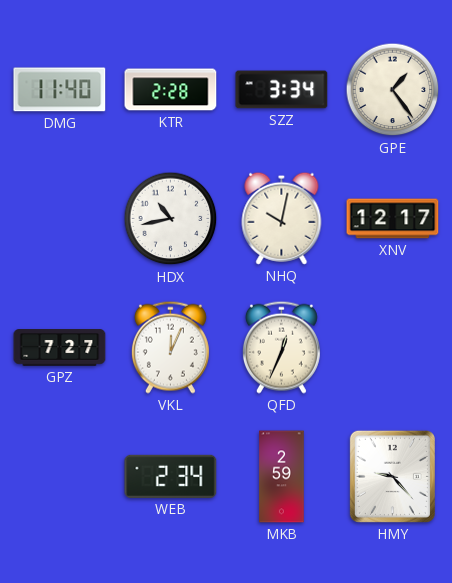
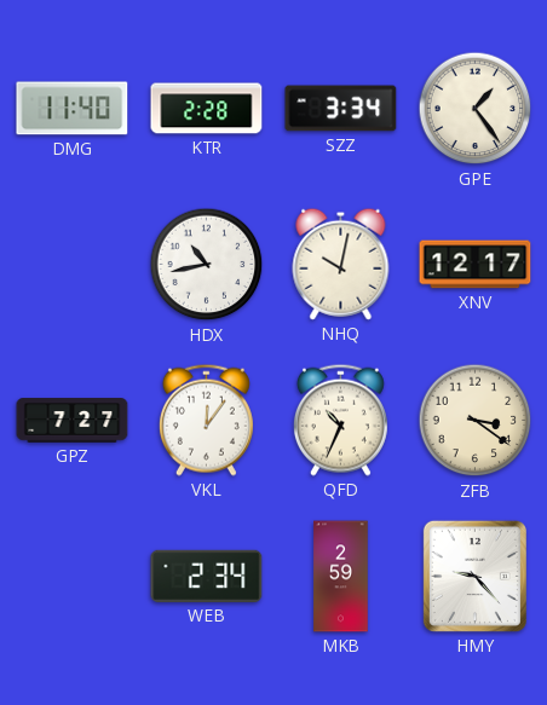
VKL: 12:04 -> 12:06
QFD: 12:34 -> 10:34
ZFB: none -> 3:21
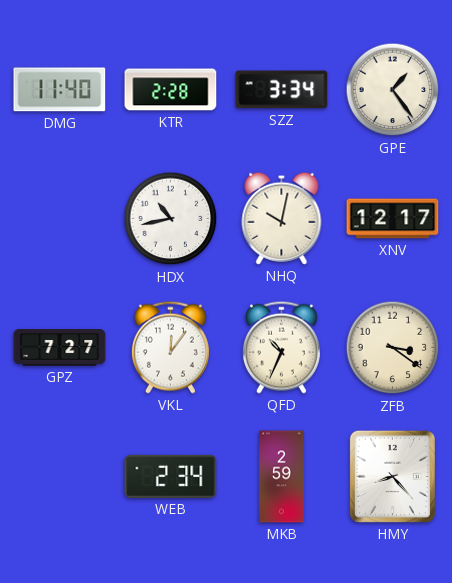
HMY: 9:23 -> 8:23
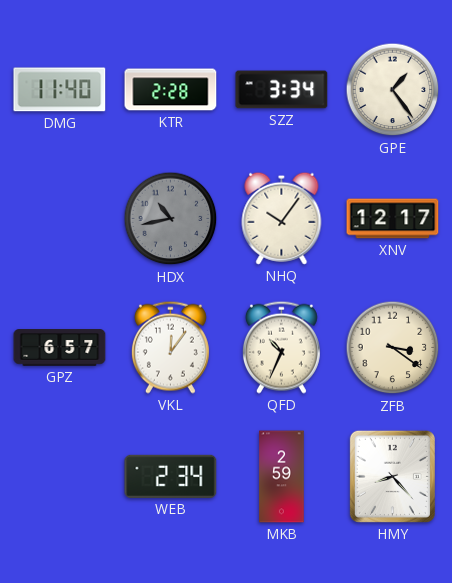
HDX dial: white -> grey
NHQ: 10:02 -> 10:06
GPZ: 7:27 -> 6:57
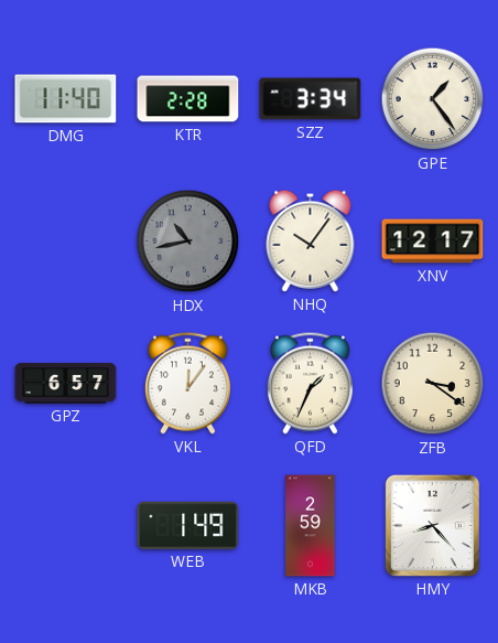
QFD: 10:34 -> 1:34
WEB: 2:34 -> 1:49
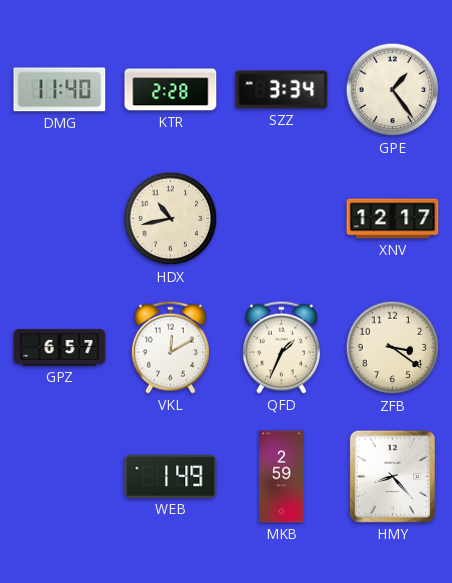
HDX dial: grey -> cream
NHQ: 10:06 -> none
VKL: 12:06 -> 12:10
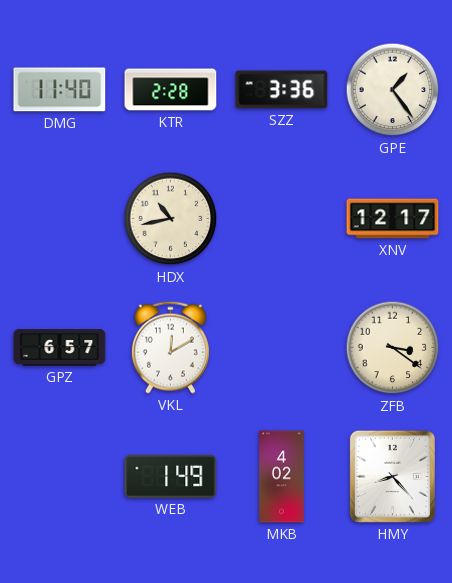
SZZ: 3:34 -> 3:36
QFD: 1:34 -> none
MKB: 2:59 -> 4:02
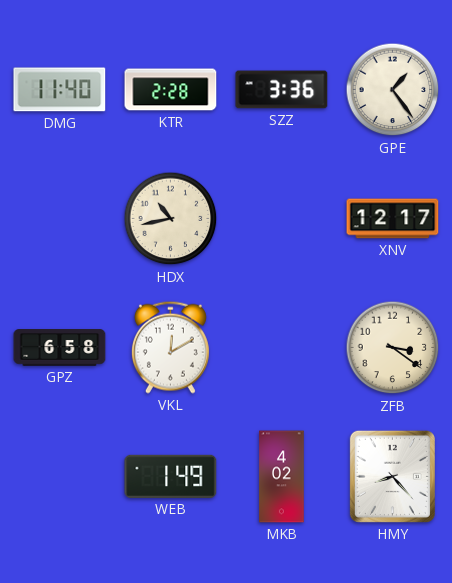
GPZ: 6:57 -> 6:58
